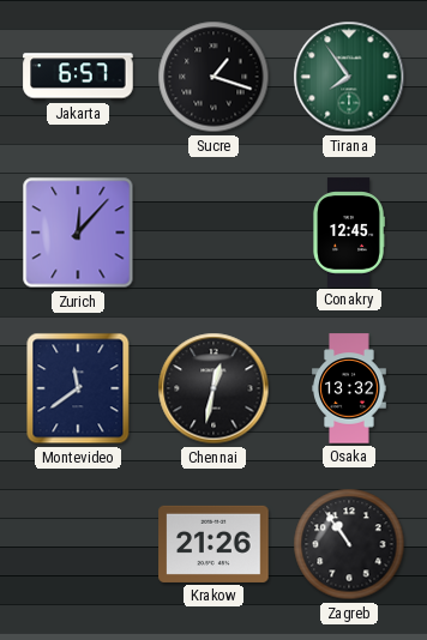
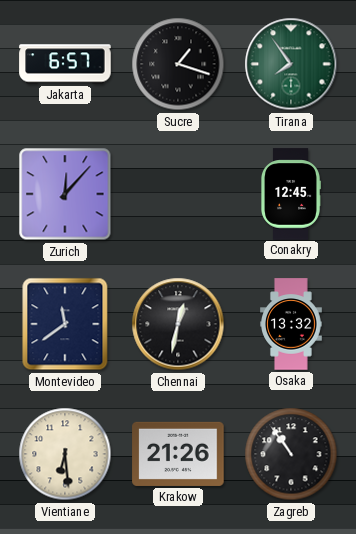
Vientiane: none -> 6:29
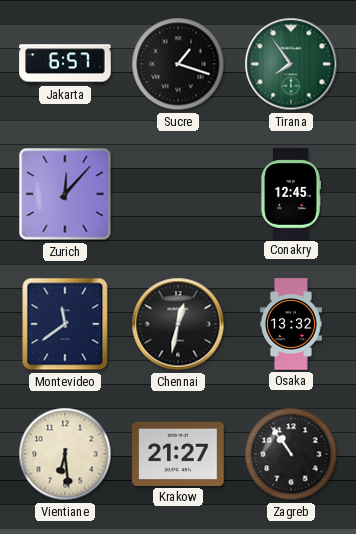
Krakow: 21:26 -> 21:27
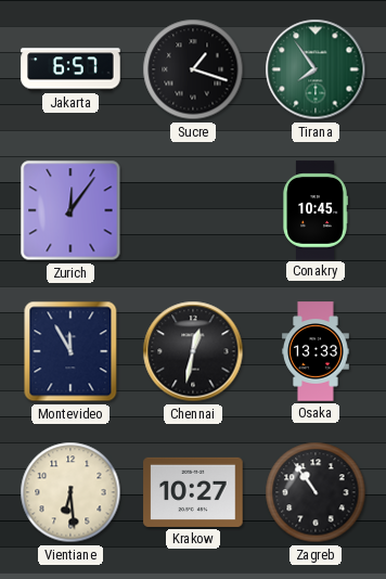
Zurich: 12:07 -> 12:06
Conakry: 12:45 -> 10:45
Montevideo: 11:39 -> 11:55
Osaka: 13:32 -> 13:33
Krakow: 21:27 -> 10:27
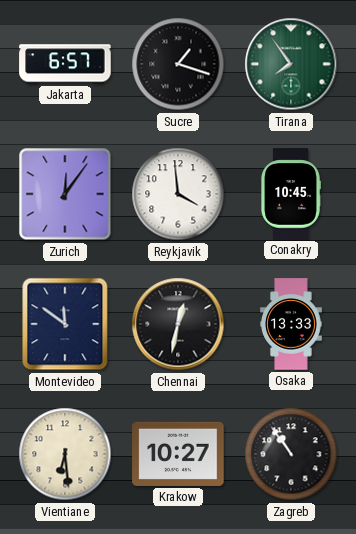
Reykjavik: none -> 3:59
Montevideo: 11:55 -> 11:51
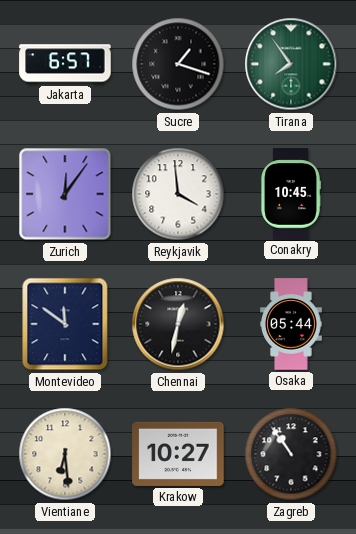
Osaka: 13:33 -> 05:44
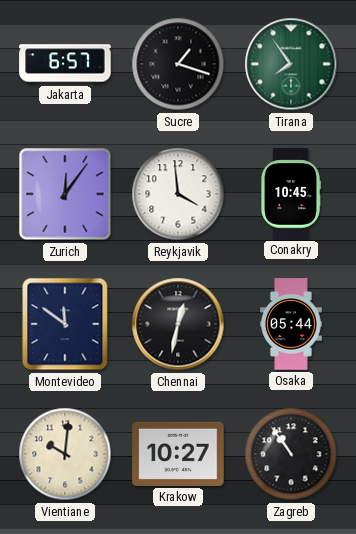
Vientiane: 6:29 -> 10:01
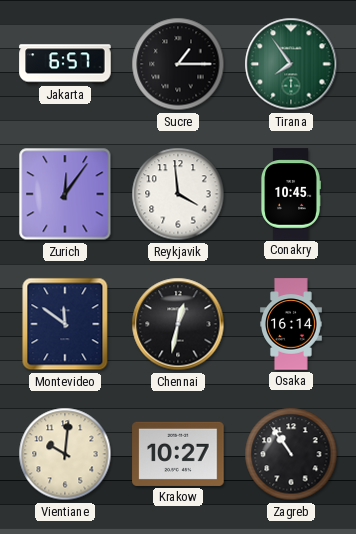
Sucre: 1:18 -> 1:15
Osaka: 05:44 -> 16:14
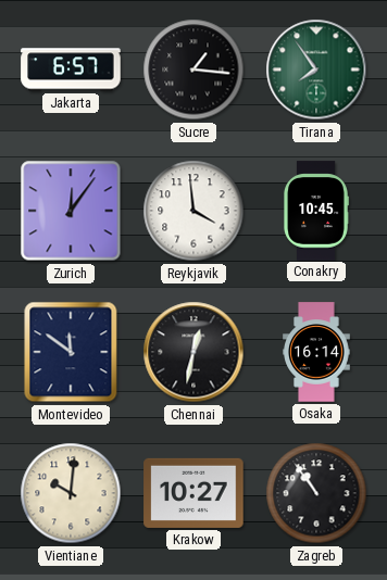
Sucre: 1:15 -> 1:16
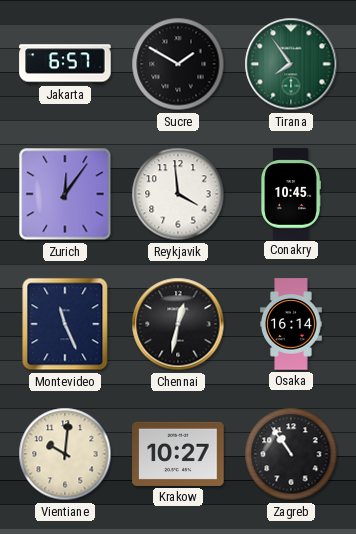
Sucre: 1:16 -> 1:50
Montevideo: 11:51 -> 11:26
